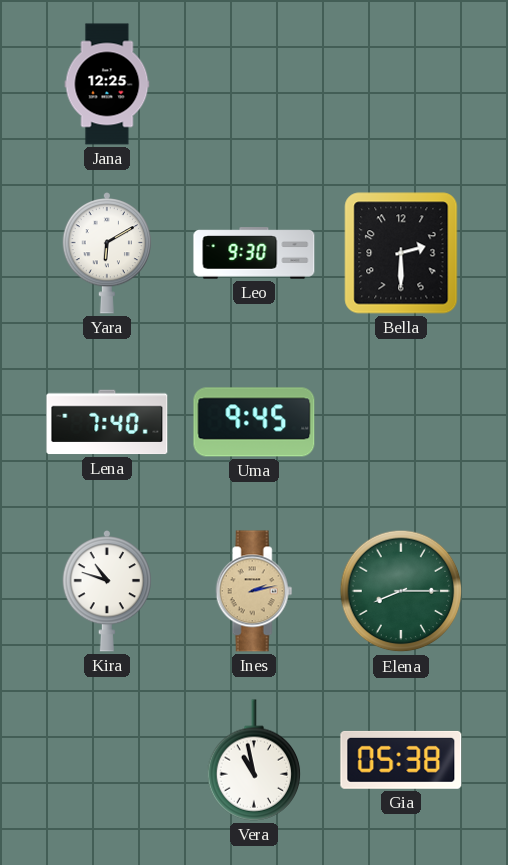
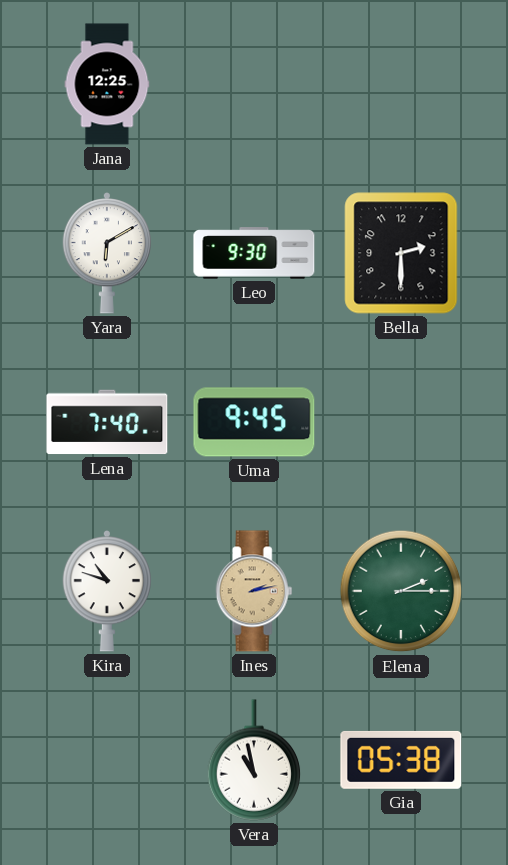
Elena: 8:15 -> 2:15
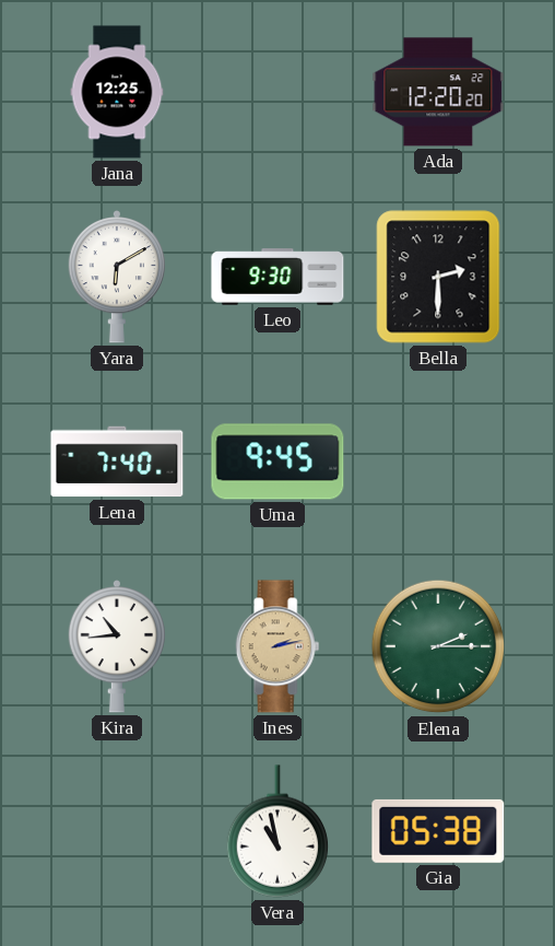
Ada: none -> 12:20
Kira: 10:48 -> 10:44
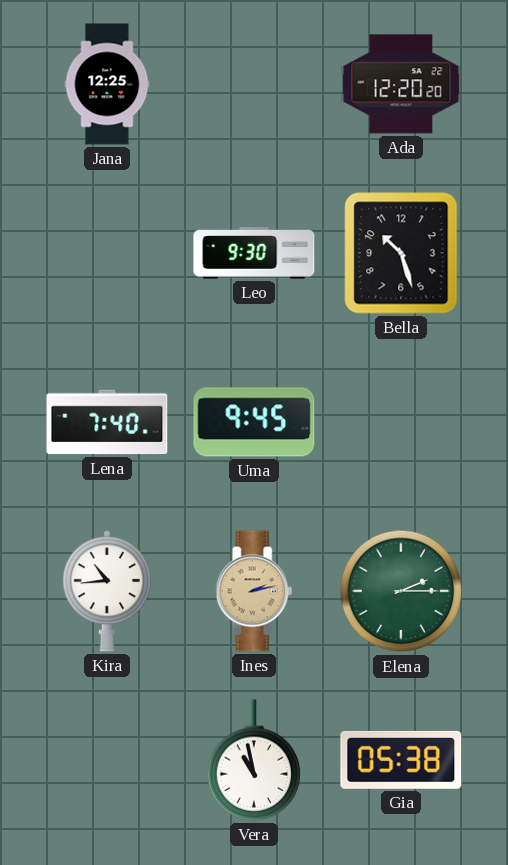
Yara: 6:10 -> none
Bella: 2:30 -> 10:27
